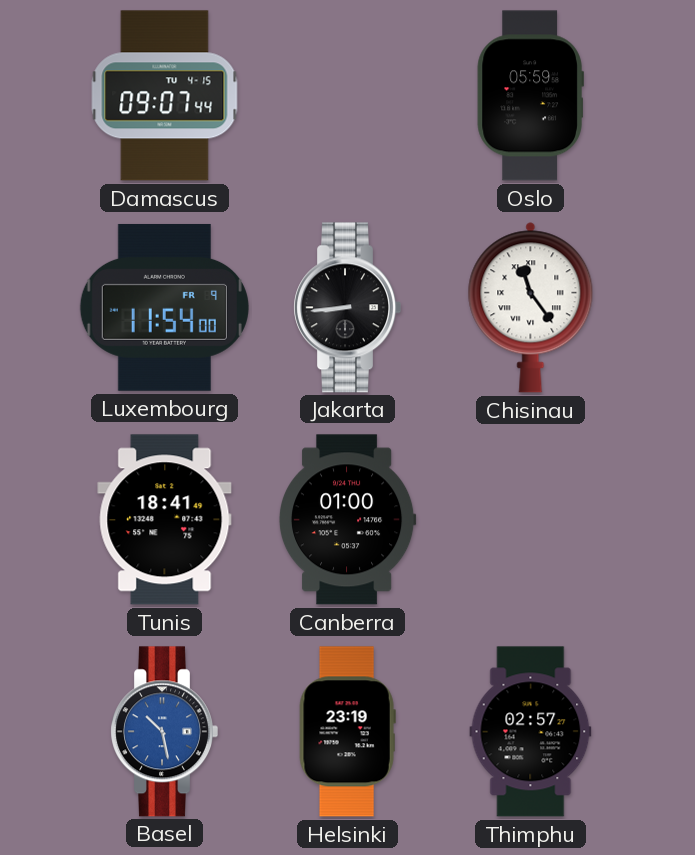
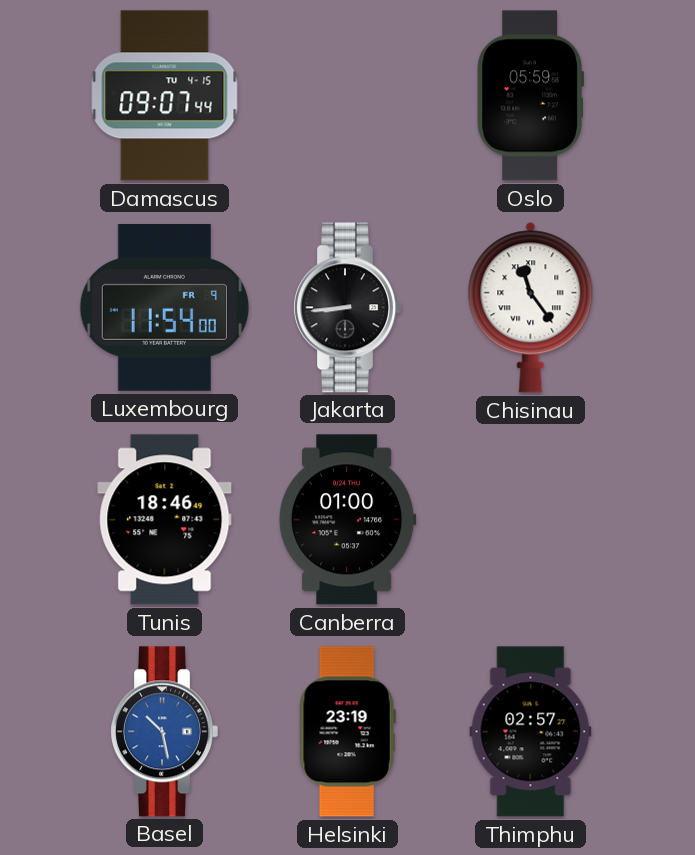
Tunis: 18:41 -> 18:46
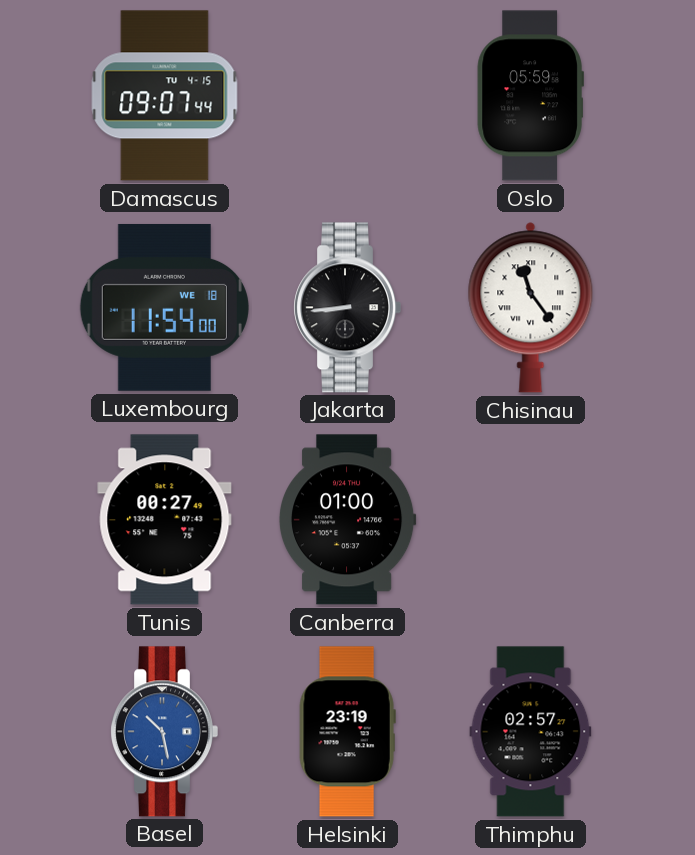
Luxembourg date: FR 9 -> WE 18
Tunis: 18:46 -> 00:27
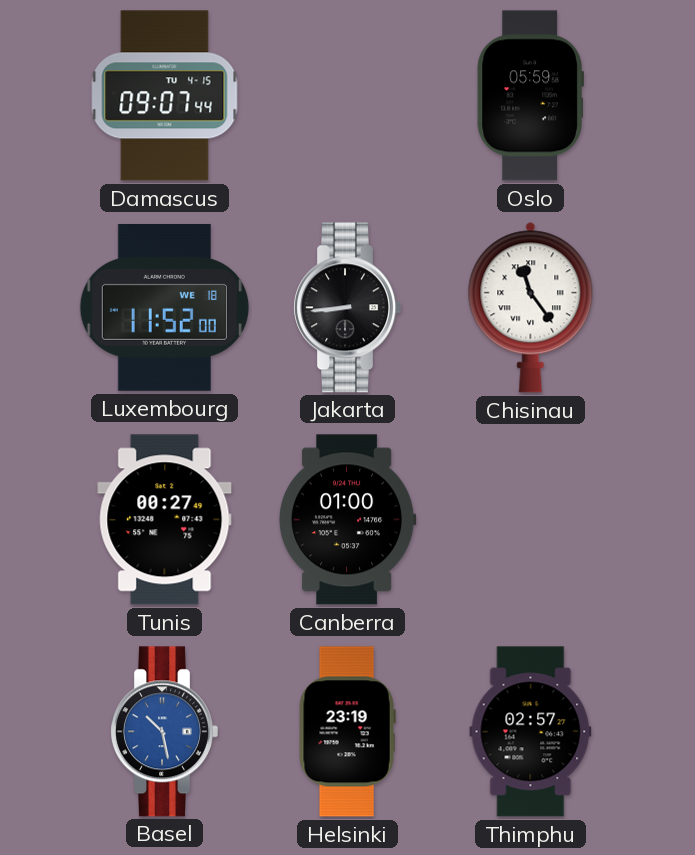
Luxembourg: 11:54 -> 11:52
